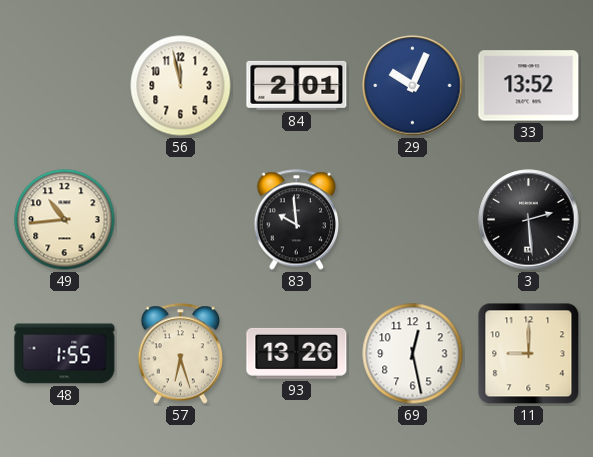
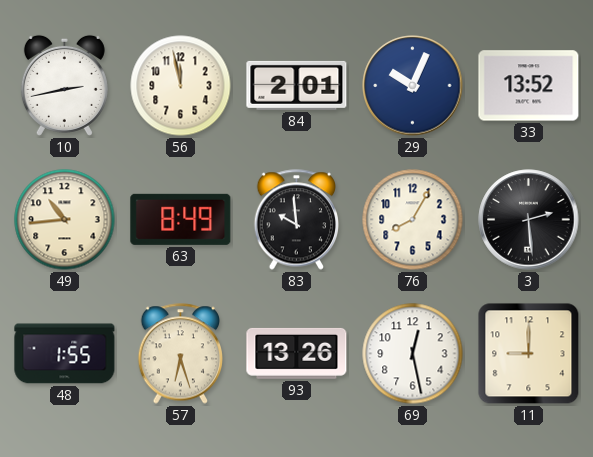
10: none -> 2:43
63: none -> 8:49
76: none -> 8:05
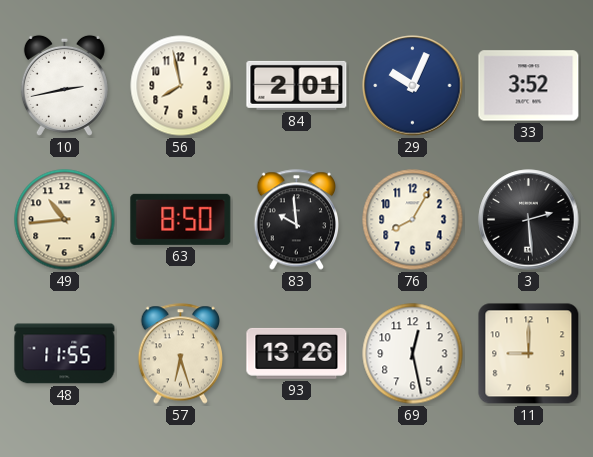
56: 11:58 -> 7:58
33: 13:52 -> 3:52
63: 8:49 -> 8:50
48: 1:55 -> 11:55
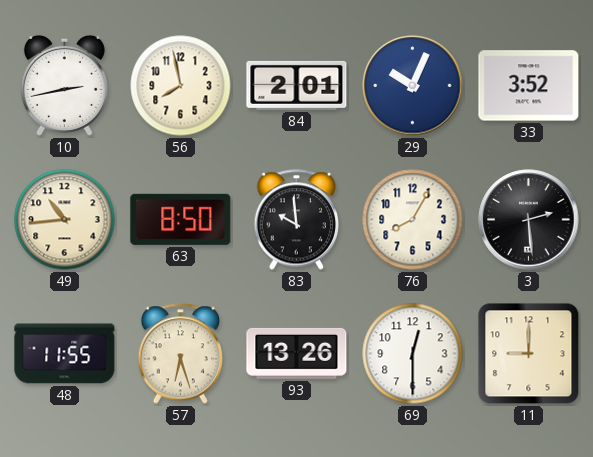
69: 12:28 -> 12:30
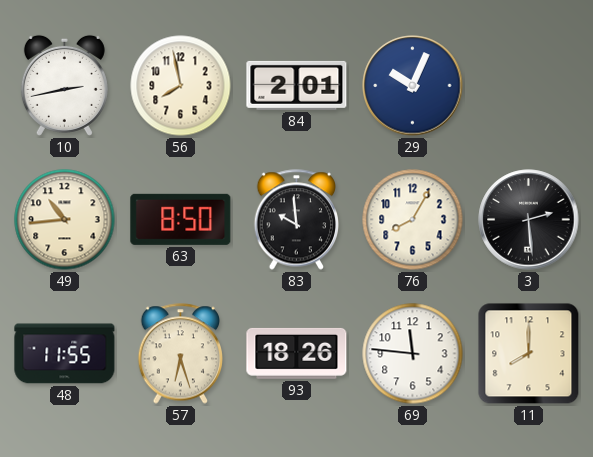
33: 3:52 -> none
93: 13:26 -> 18:26
69: 12:30 -> 11:46
11: 9:00 -> 8:00
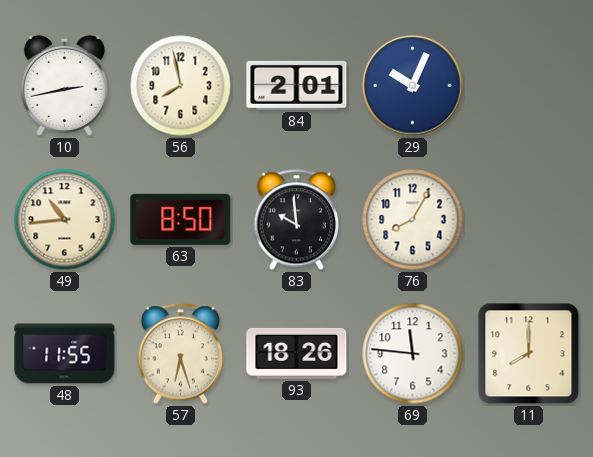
3: 2:29 -> none
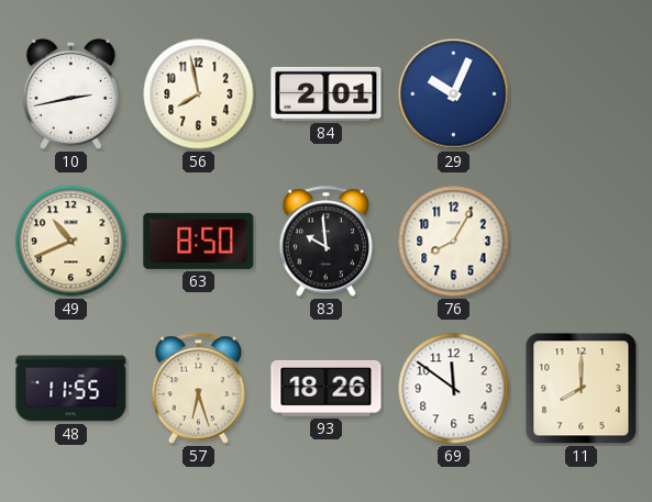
49: 10:44 -> 10:41
69: 11:46 -> 11:51
